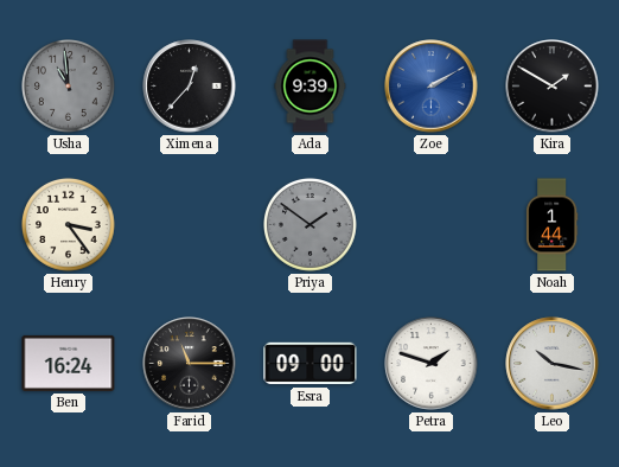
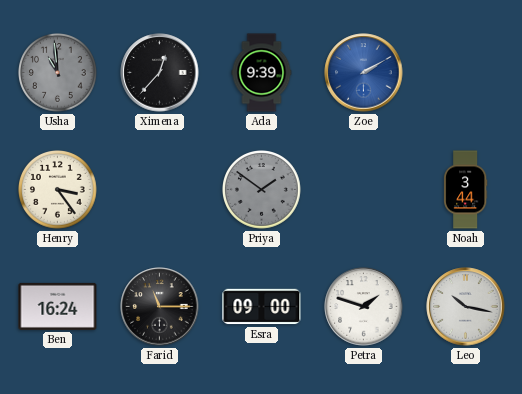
Kira: 1:50 -> none
Noah: 1:44 -> 3:44
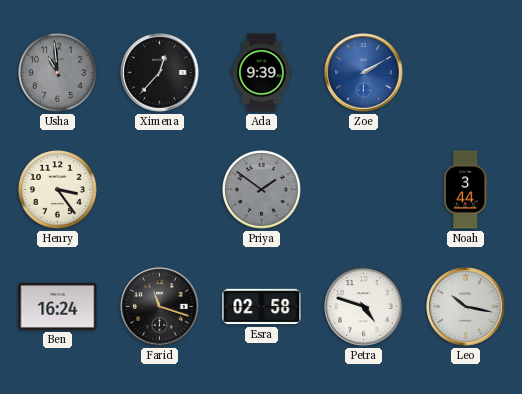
Farid: 11:15 -> 11:18
Esra: 09:00 -> 02:58
Petra: 1:48 -> 4:48
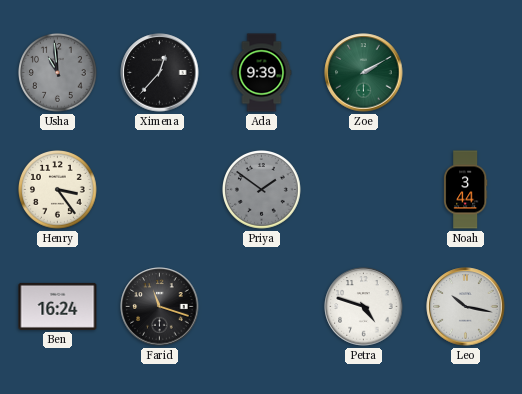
Zoe dial: blue -> green
Esra: 02:58 -> none
